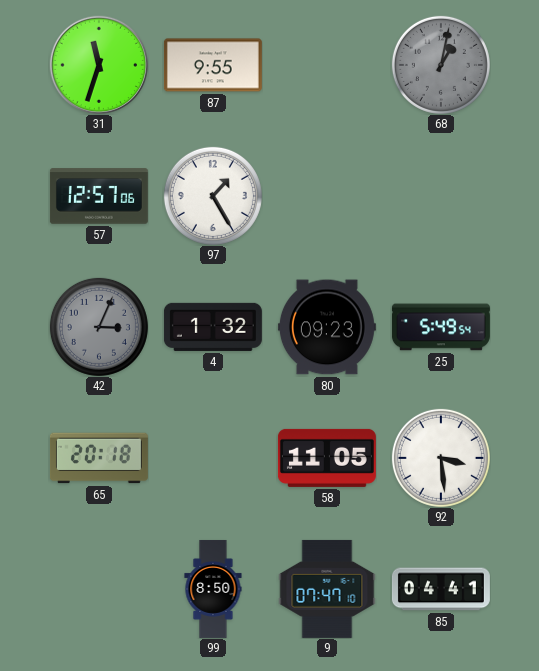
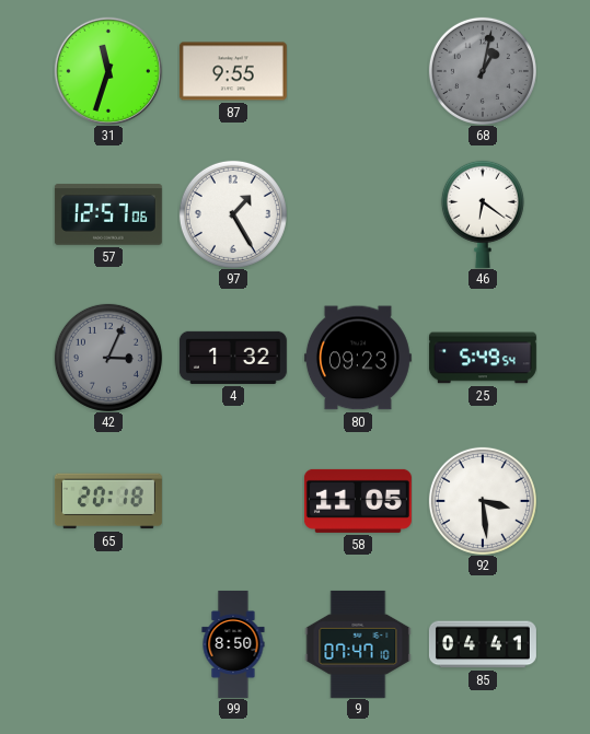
46: none -> 6:21
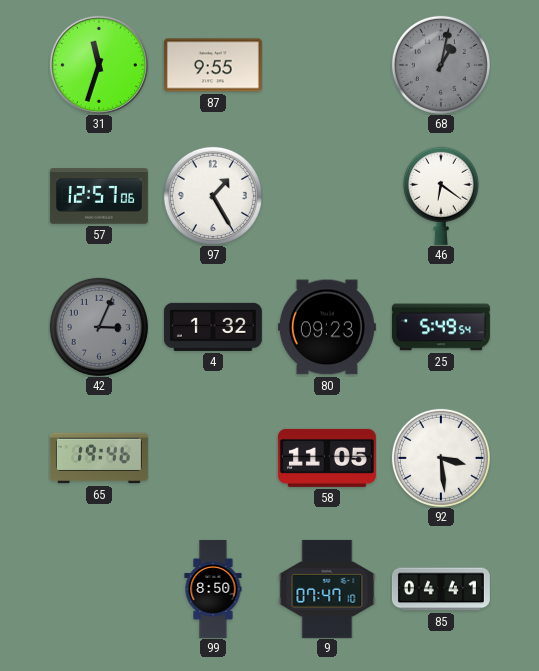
65: 20:18 -> 19:46
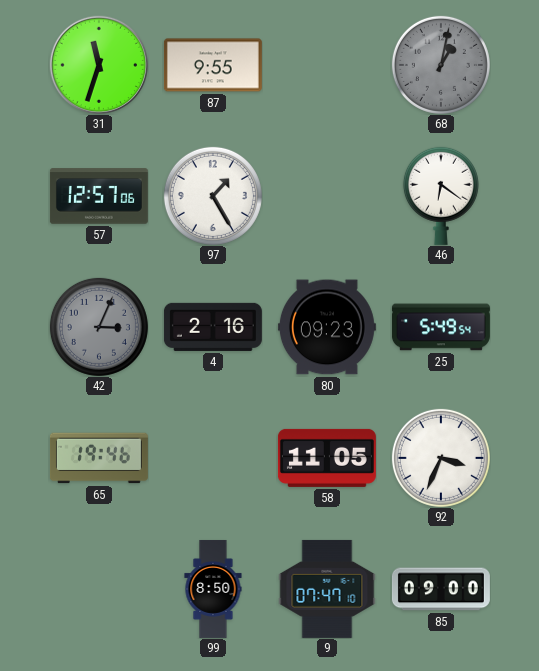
4: 1:32 -> 2:16
92: 3:29 -> 3:34
85: 04:41 -> 09:00
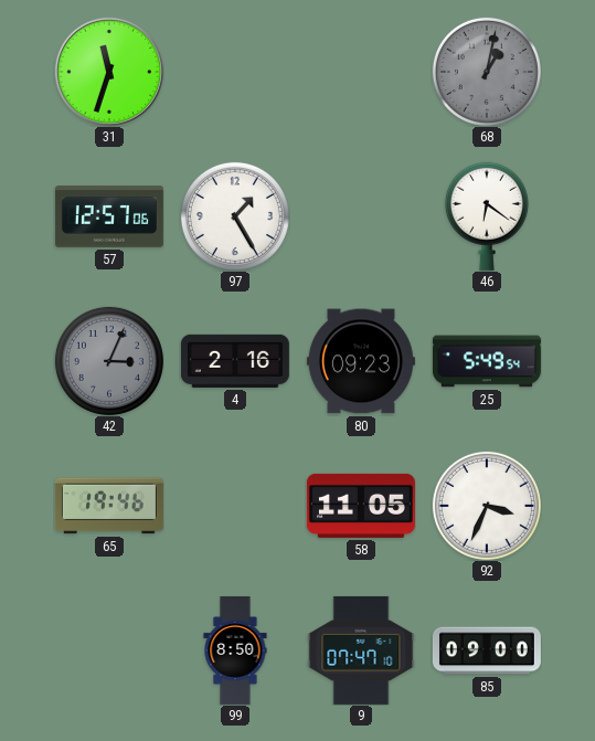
87: 9:55 -> none
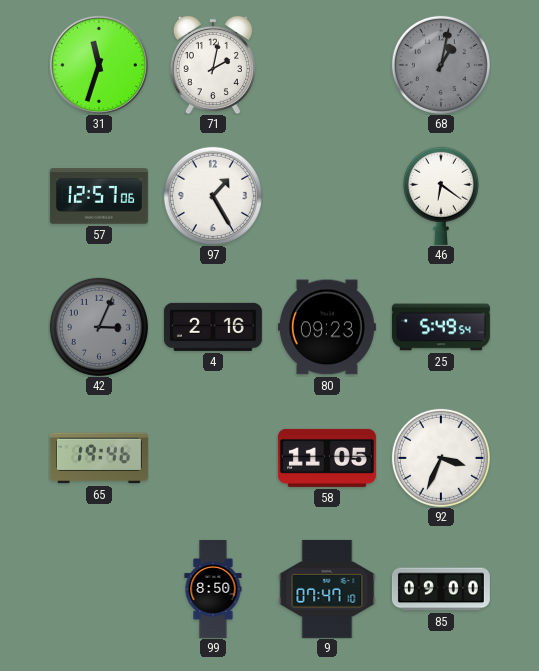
71: none -> 2:02
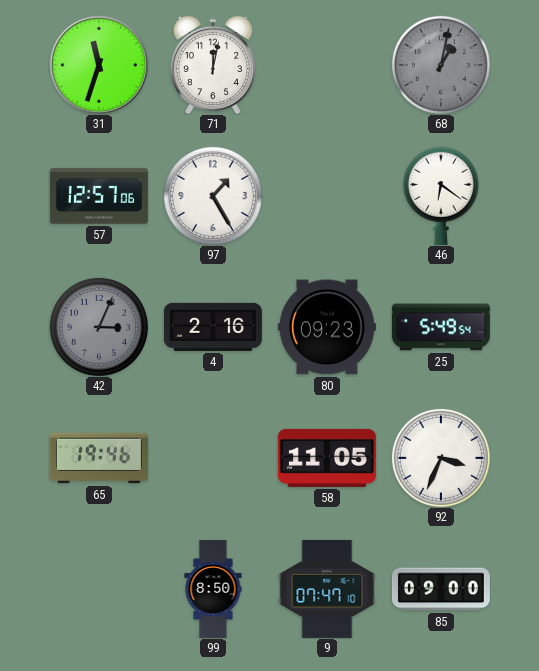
71: 2:02 -> 12:02
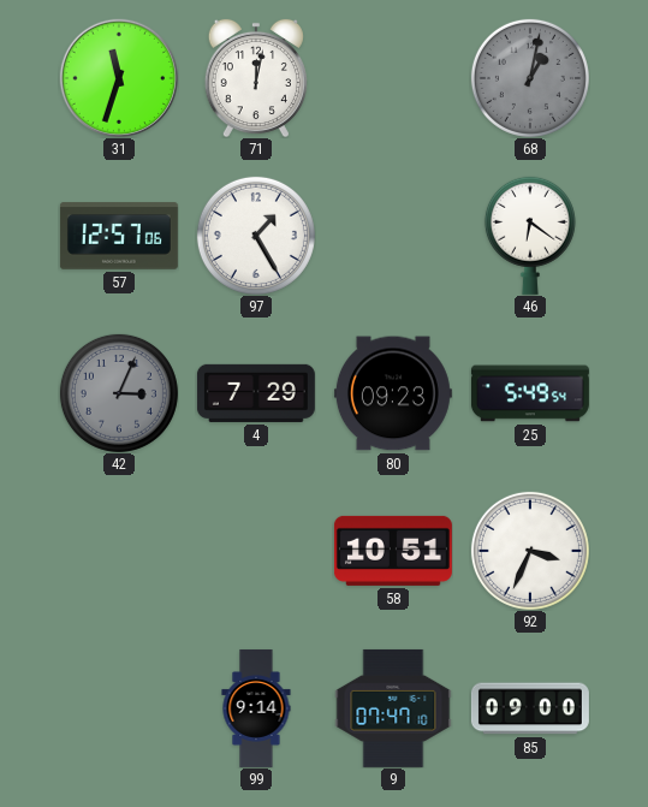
4: 2:16 -> 7:29
65: 19:46 -> none
58: 11:05 -> 10:51
99: 8:50 -> 9:14
